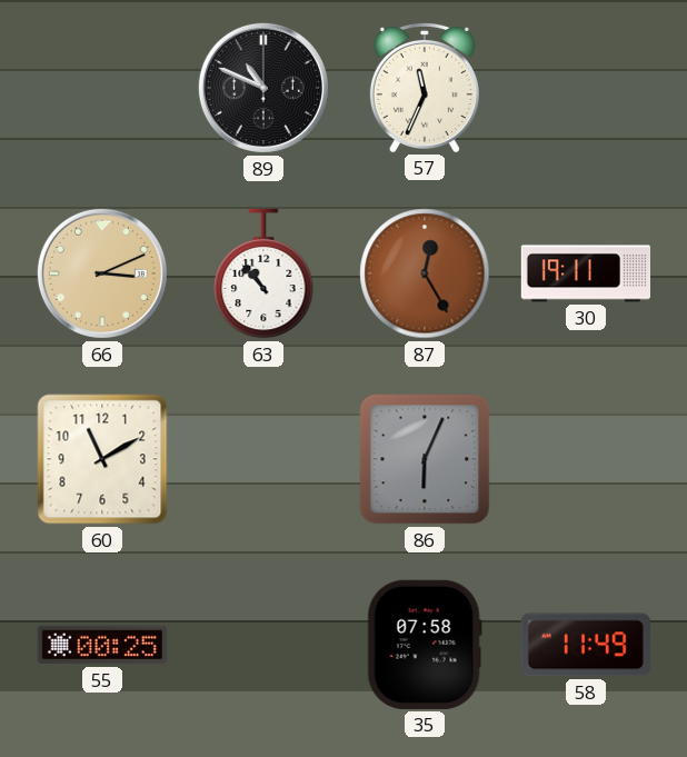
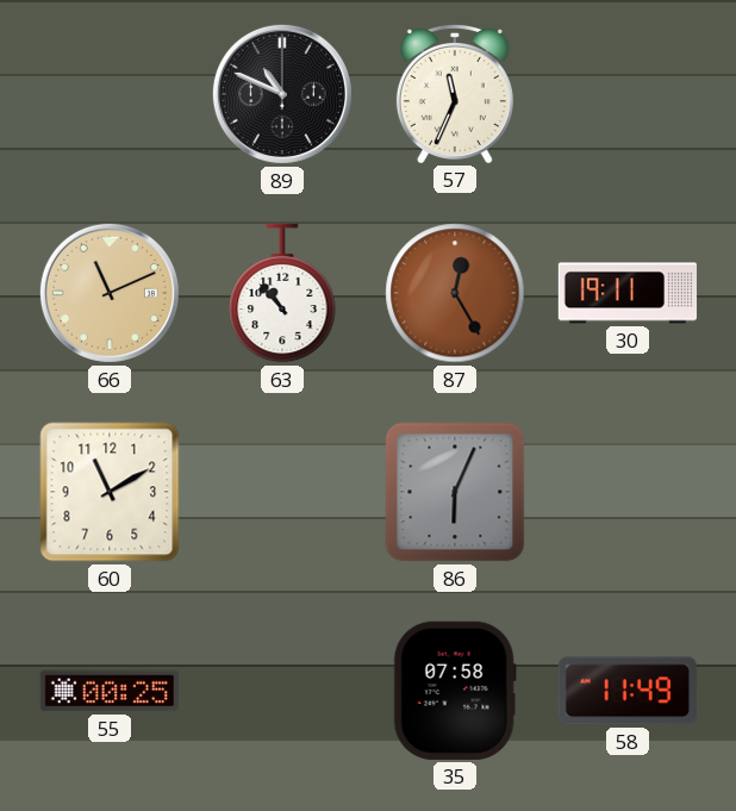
66: 3:11 -> 11:11
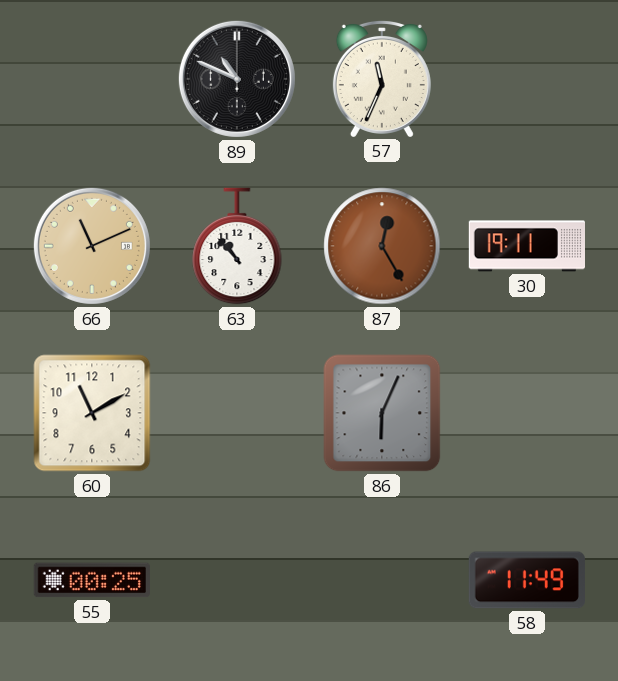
35: 07:58 -> none
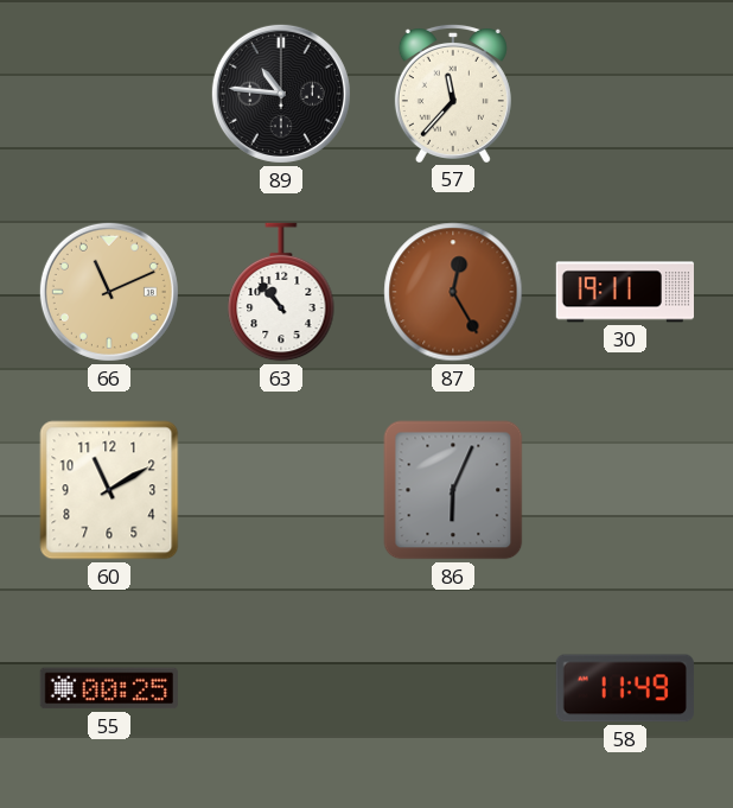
89: 10:49 -> 10:46
57: 11:34 -> 11:37
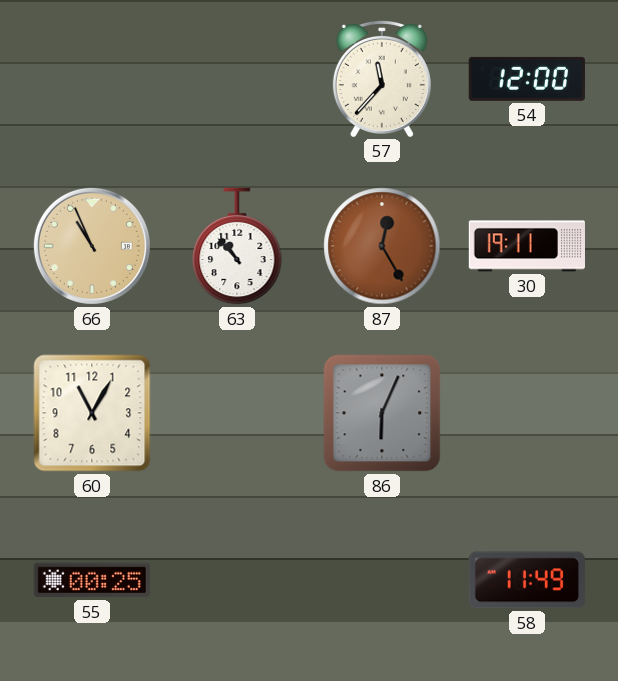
89: 10:46 -> none
54: none -> 12:00
66: 11:11 -> 10:56
60: 11:10 -> 11:05
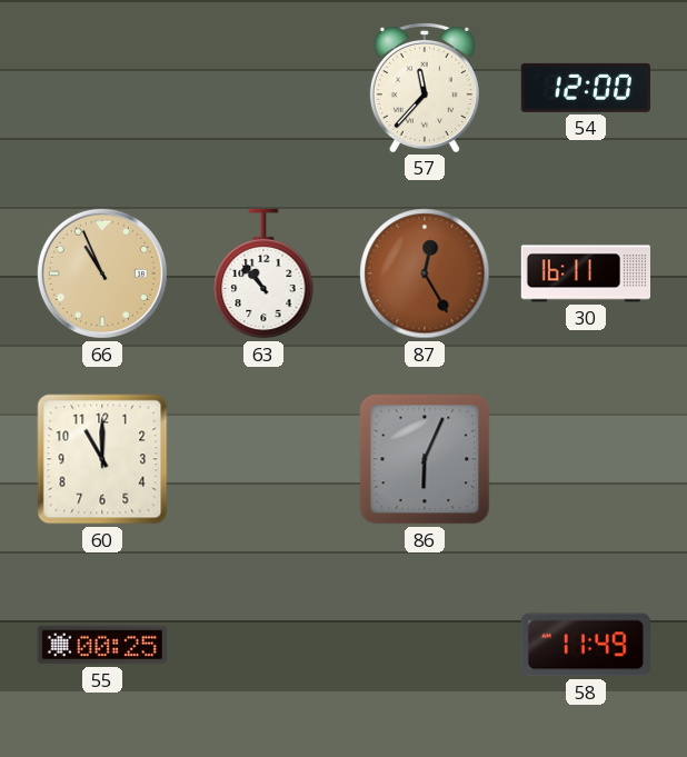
30: 19:11 -> 16:11
60: 11:05 -> 11:00
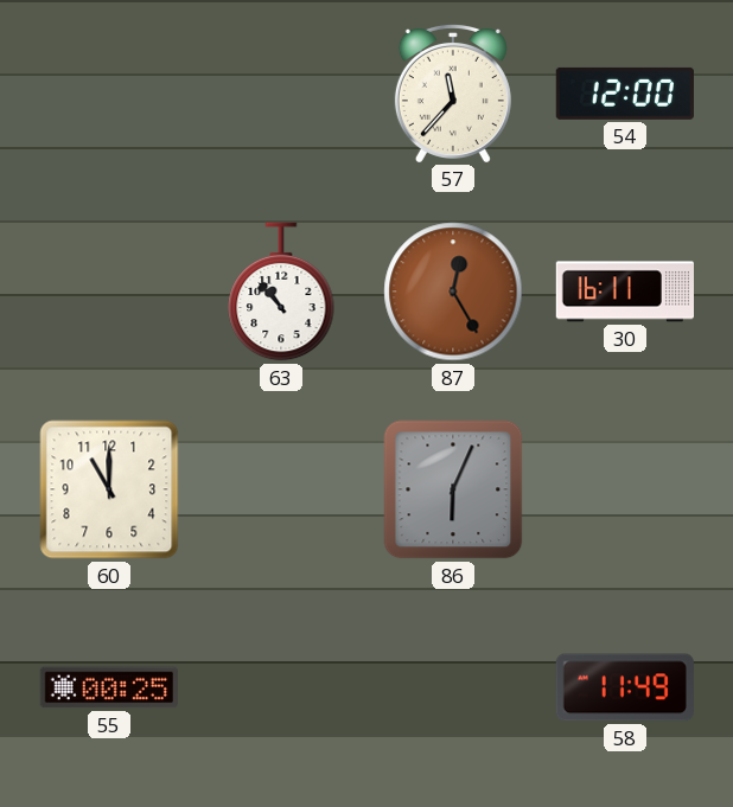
66: 10:56 -> none
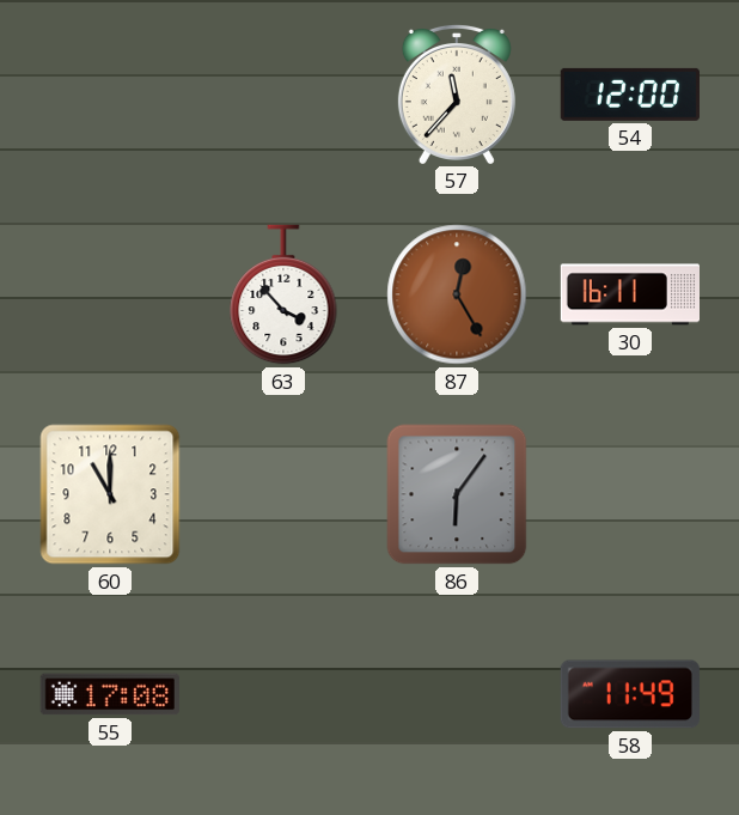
63: 10:53 -> 3:53
86: 6:04 -> 6:06
55: 00:25 -> 17:08
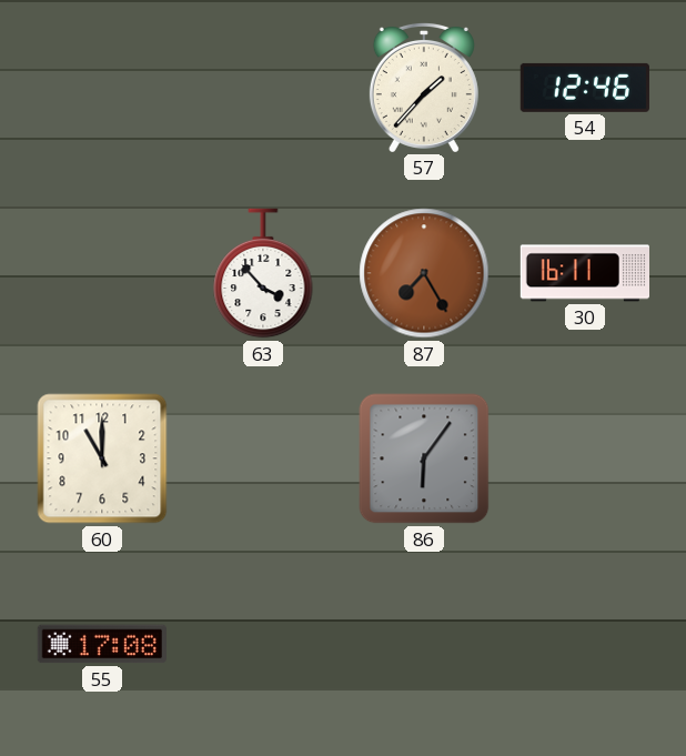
57: 11:37 -> 1:37
54: 12:00 -> 12:46
87: 12:25 -> 7:25
58: 11:49 -> none
